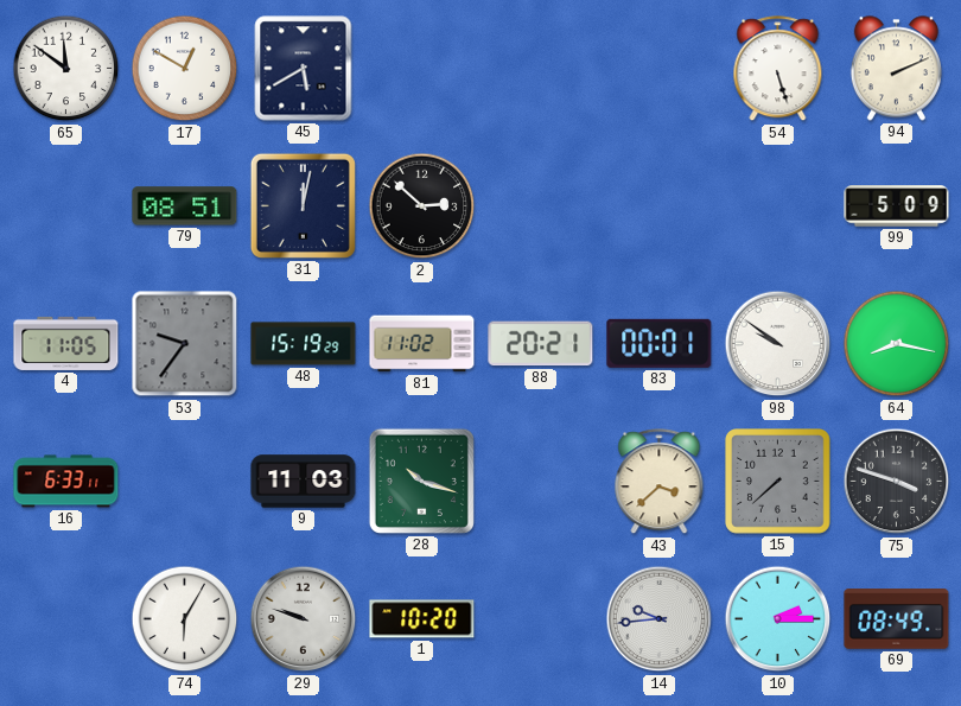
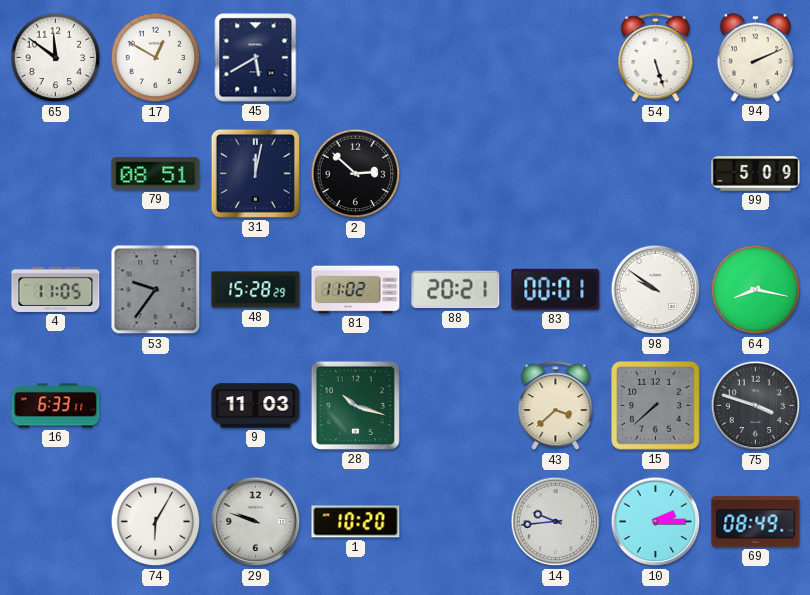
48: 15:19 -> 15:28
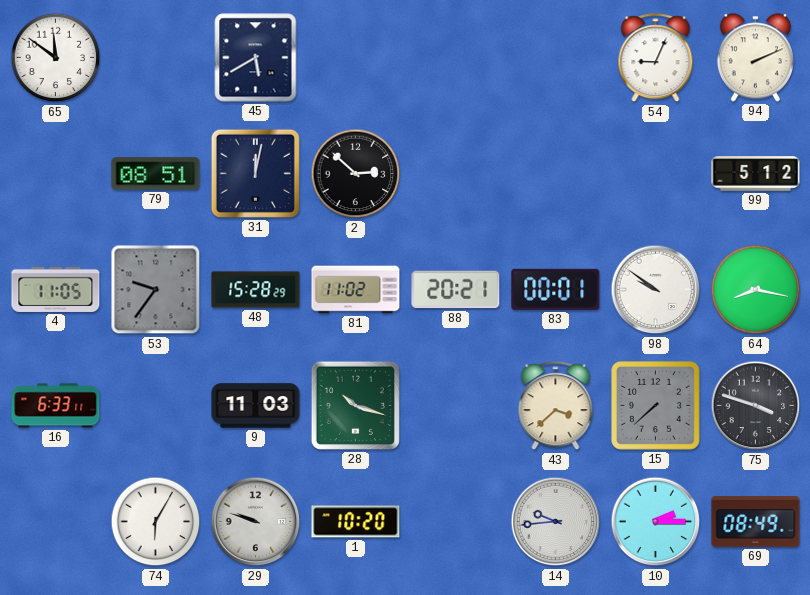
17: 12:50 -> none
54: 5:27 -> 9:04
99: 5:09 -> 5:12
